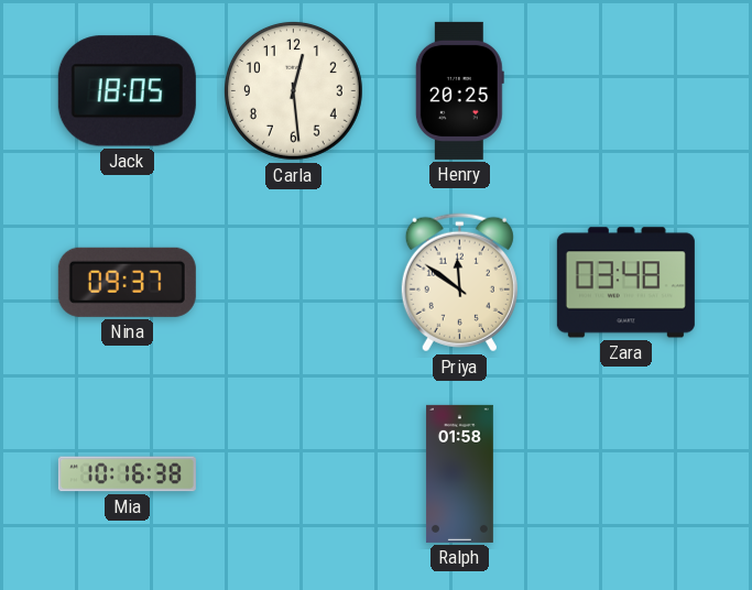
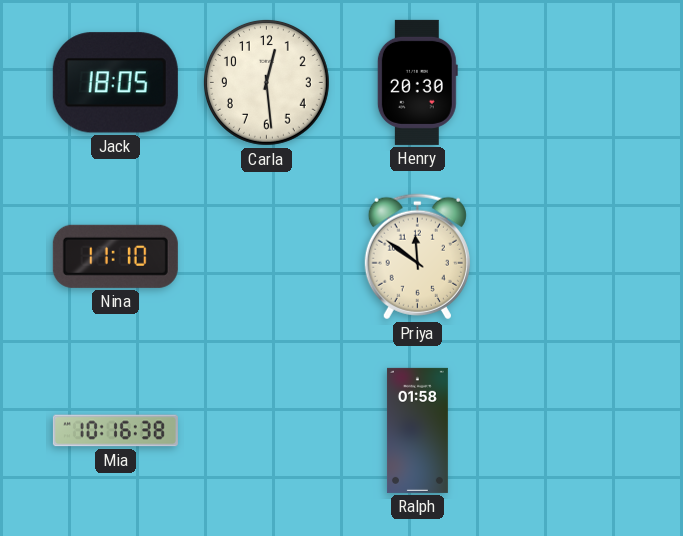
Henry: 20:25 -> 20:30
Nina: 09:37 -> 11:10
Zara: 03:48 -> none
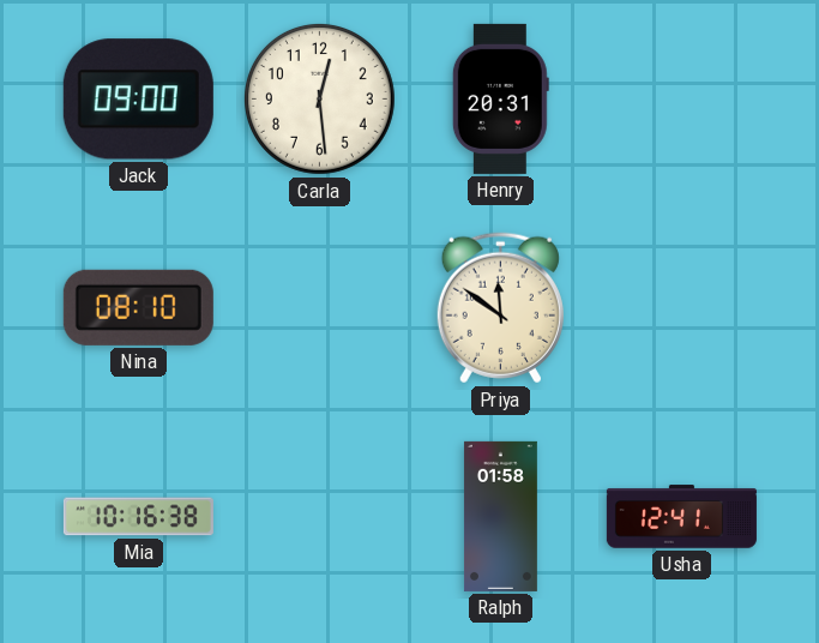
Jack: 18:05 -> 09:00
Henry: 20:30 -> 20:31
Nina: 11:10 -> 08:10
Usha: none -> 12:41
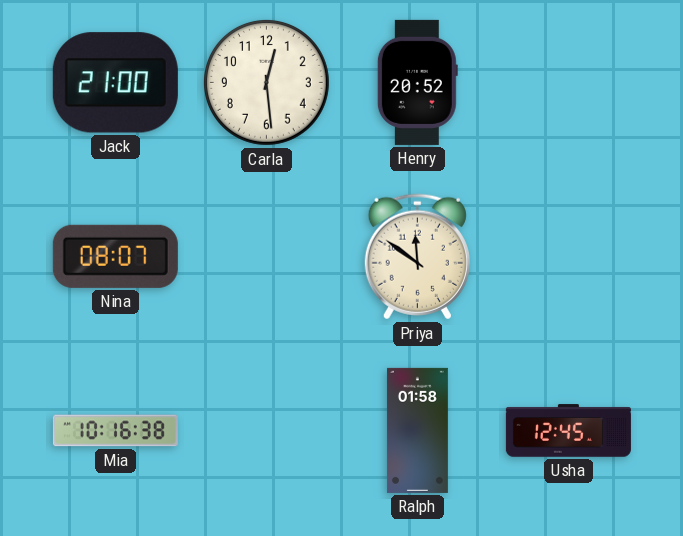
Jack: 09:00 -> 21:00
Henry: 20:31 -> 20:52
Nina: 08:10 -> 08:07
Usha: 12:41 -> 12:45
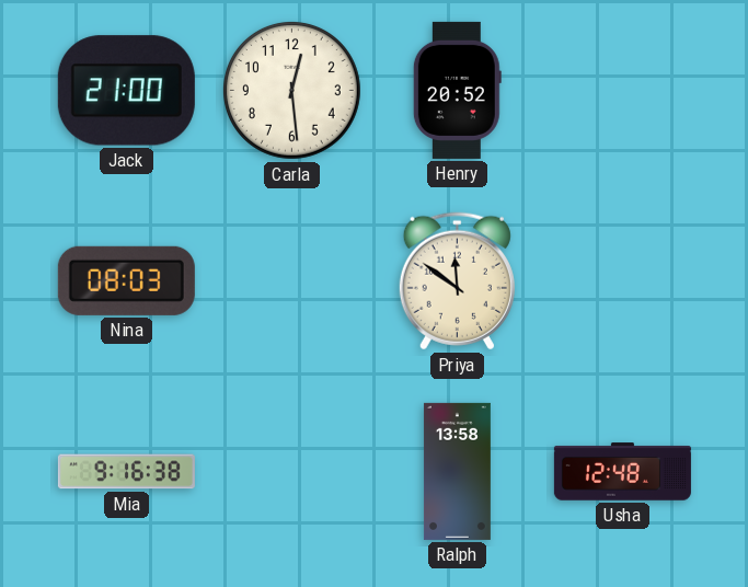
Nina: 08:07 -> 08:03
Mia: 10:16 -> 9:16
Ralph: 01:58 -> 13:58
Usha: 12:45 -> 12:48
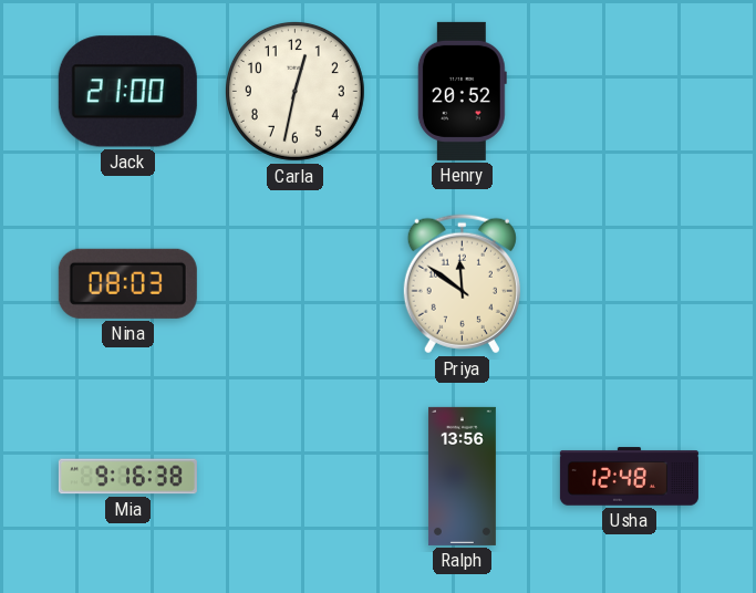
Carla: 12:29 -> 12:32
Ralph: 13:58 -> 13:56
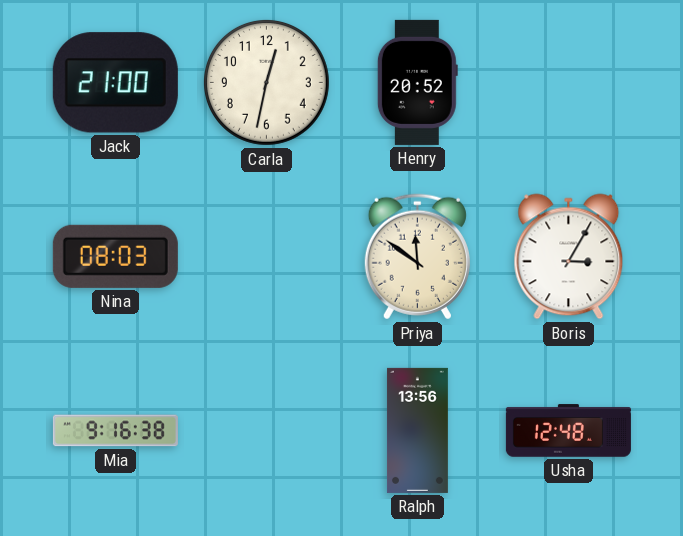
Boris: none -> 3:05
